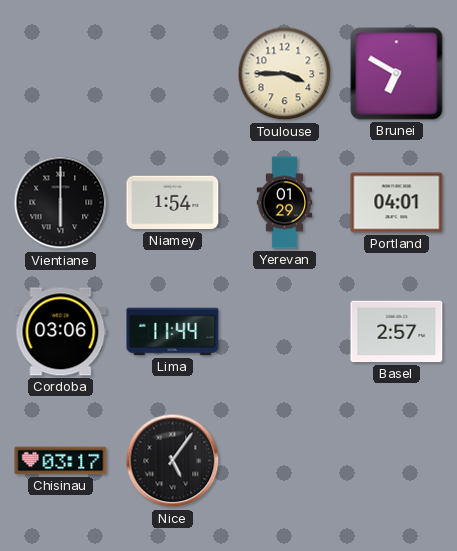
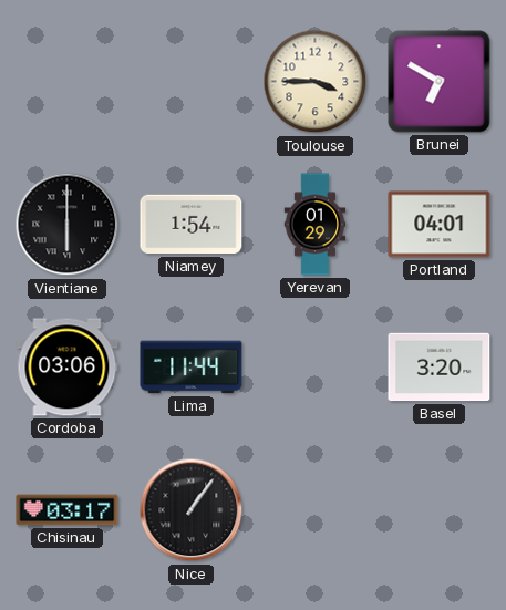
Basel: 2:57 -> 3:20
Nice: 5:06 -> 1:06
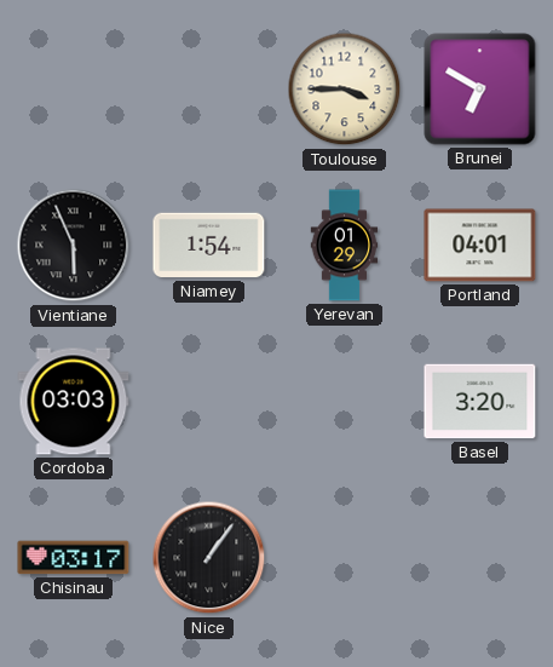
Vientiane: 6:00 -> 5:56
Cordoba: 03:06 -> 03:03
Lima: 11:44 -> none
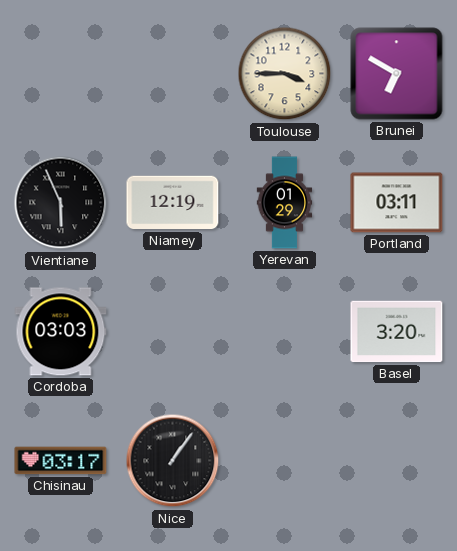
Niamey: 1:54 -> 12:19
Portland: 04:01 -> 03:11
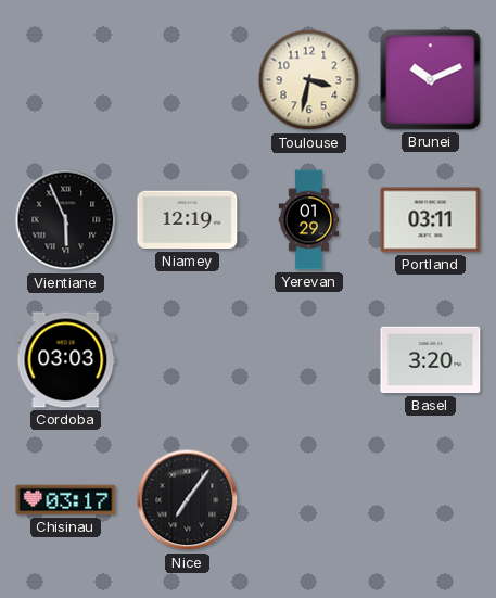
Toulouse: 3:45 -> 3:32
Brunei: 6:50 -> 10:11
Nice: 1:06 -> 7:06
